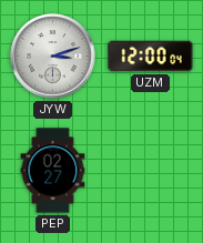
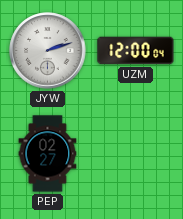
JYW: 3:12 -> 2:12
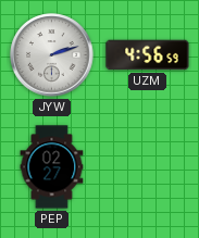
UZM: 12:00 -> 4:56
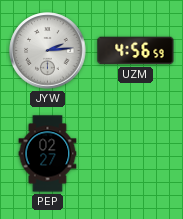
JYW: 2:12 -> 2:14
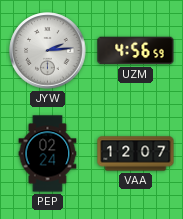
PEP: 02:27 -> 02:24
VAA: none -> 12:07
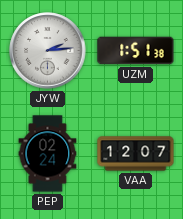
UZM: 4:56 -> 1:51
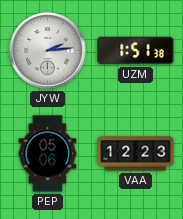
PEP: 02:24 -> 05:06
VAA: 12:07 -> 12:23
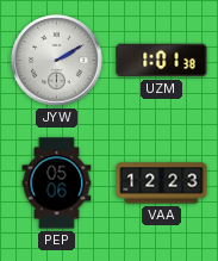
JYW: 2:14 -> 2:10
UZM: 1:51 -> 1:01
